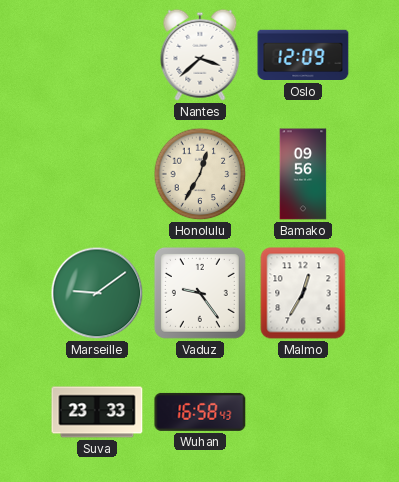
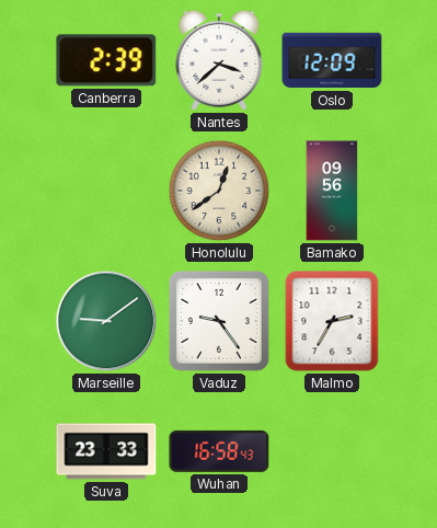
Canberra: none -> 2:39
Honolulu: 12:35 -> 12:39
Malmo: 12:35 -> 2:35
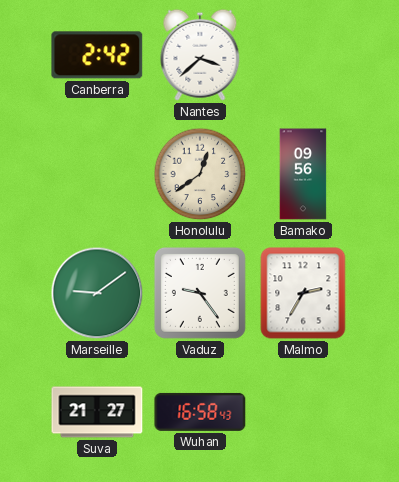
Canberra: 2:39 -> 2:42
Oslo: 12:09 -> none
Suva: 23:33 -> 21:27
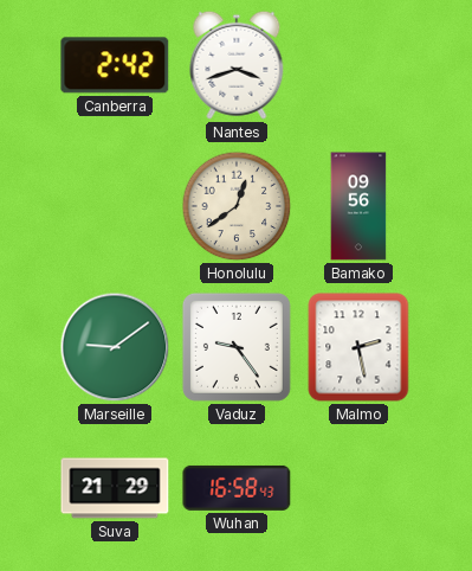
Nantes: 3:38 -> 3:42
Malmo: 2:35 -> 2:28
Suva: 21:27 -> 21:29
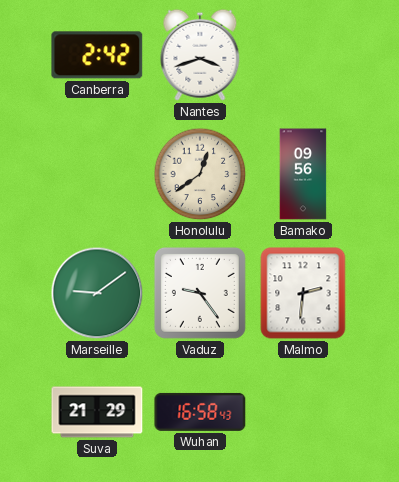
Malmo: 2:28 -> 2:31
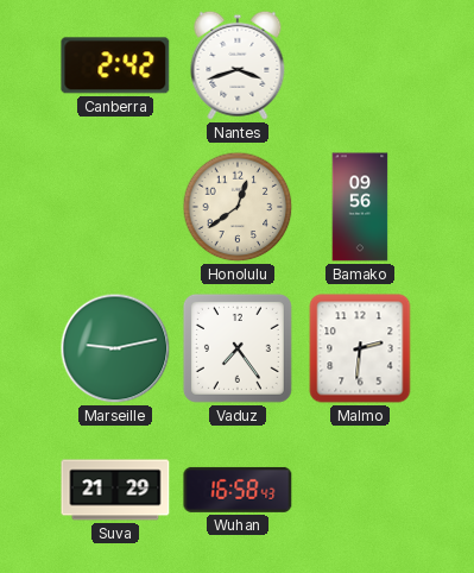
Marseille: 9:09 -> 9:13
Vaduz: 9:24 -> 7:24
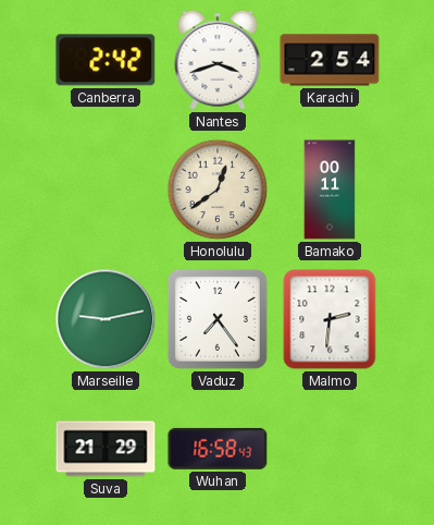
Karachi: none -> 2:54
Bamako: 09:56 -> 00:11
